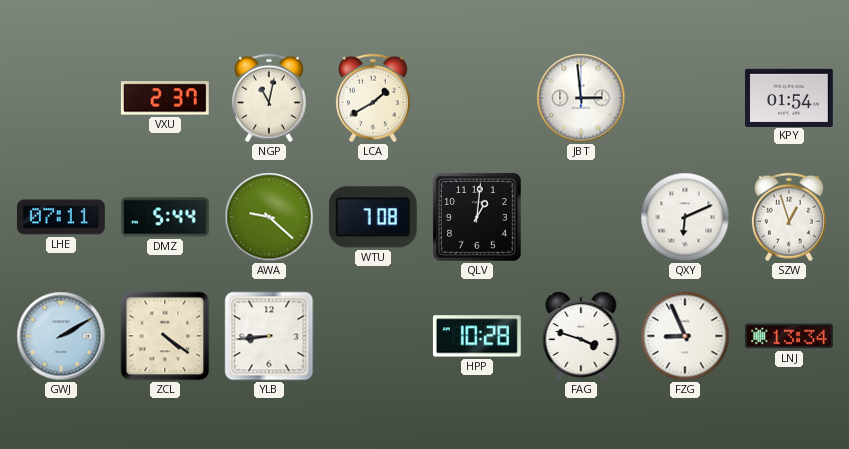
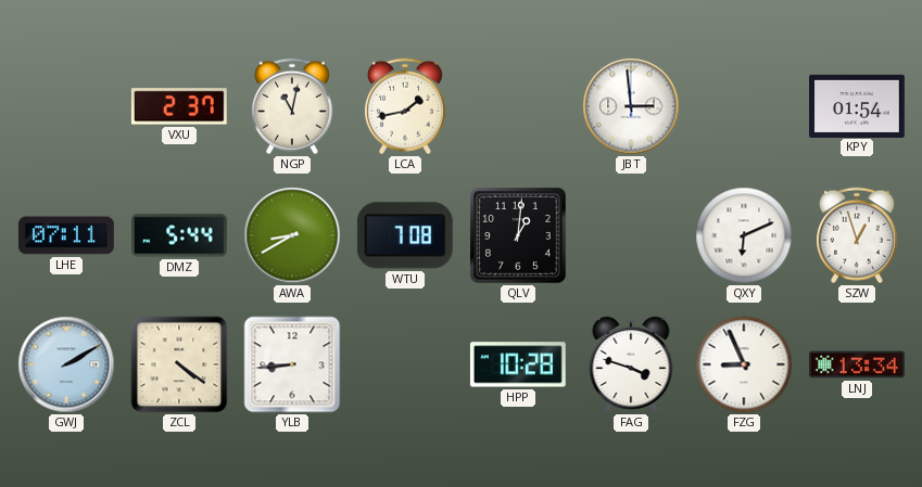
LCA: 1:40 -> 1:43
AWA: 9:22 -> 8:40
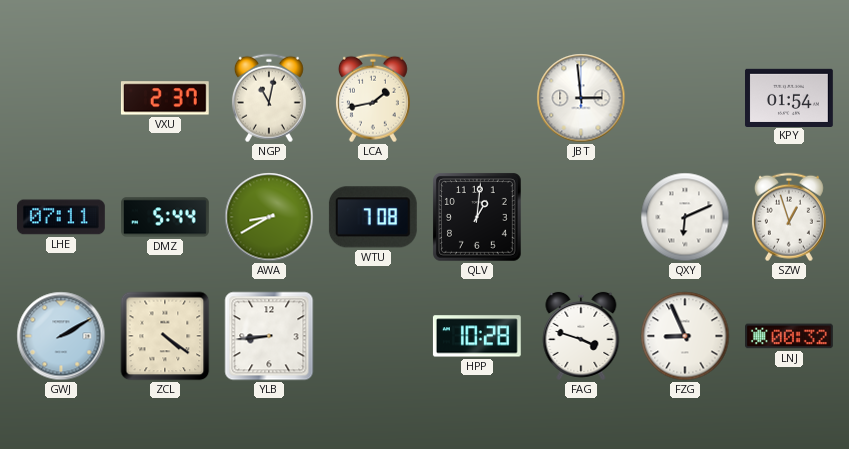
LNJ: 13:34 -> 00:32
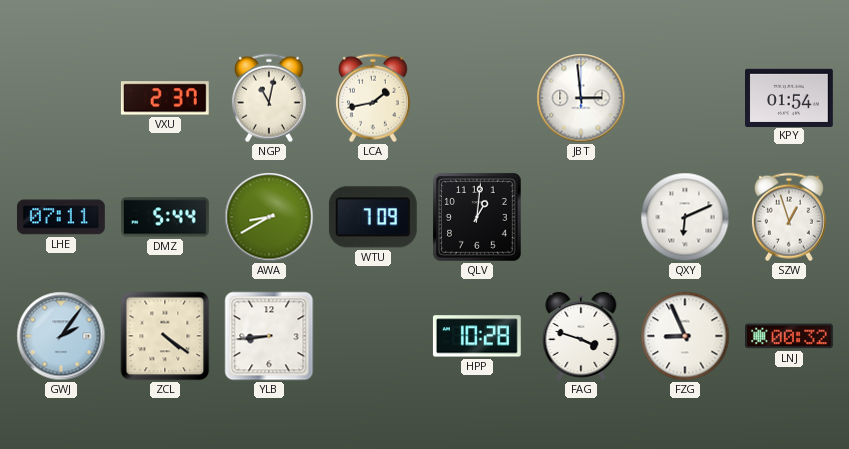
WTU: 7:08 -> 7:09
GWJ: 2:10 -> 2:06
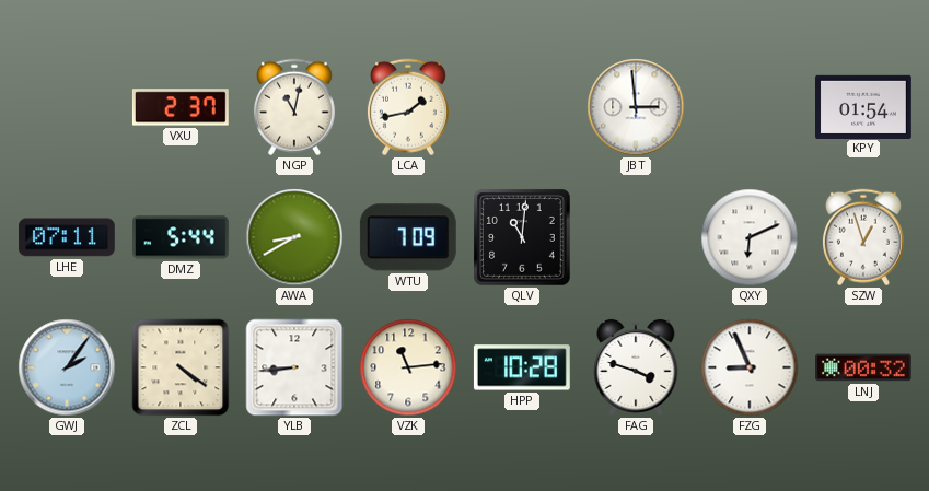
QLV: 1:01 -> 11:01
VZK: none -> 11:14
